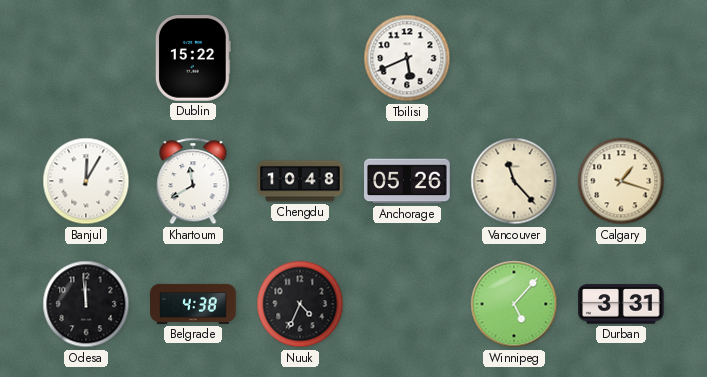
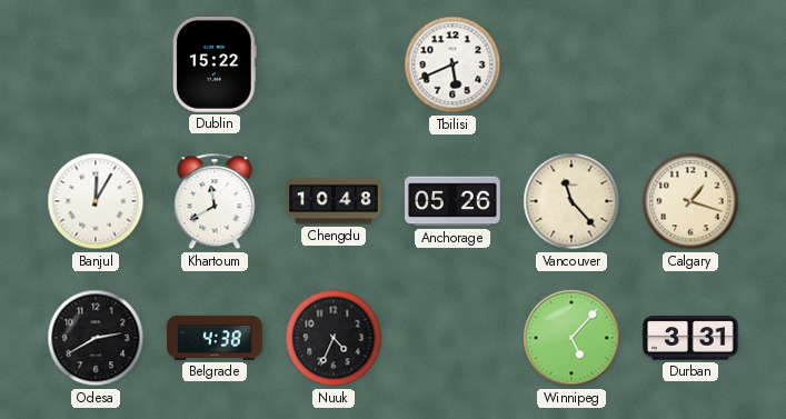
Odesa: 11:59 -> 2:40
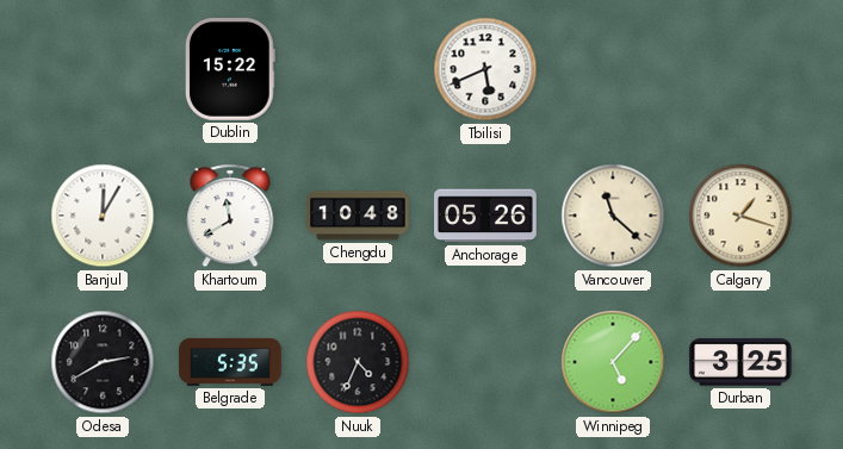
Vancouver: 11:23 -> 11:22
Belgrade: 4:38 -> 5:35
Durban: 3:31 -> 3:25
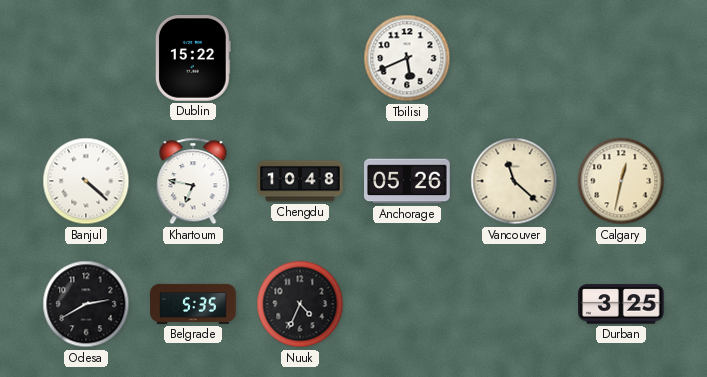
Banjul: 12:05 -> 4:22
Khartoum: 11:40 -> 6:47
Calgary: 1:18 -> 12:32
Winnipeg: 5:07 -> none
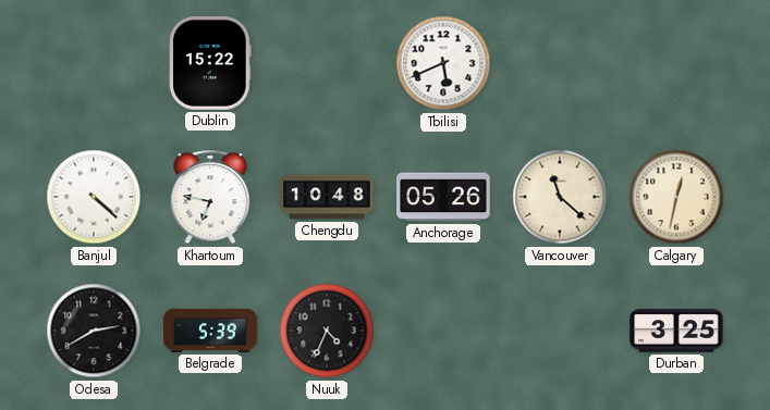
Belgrade: 5:35 -> 5:39
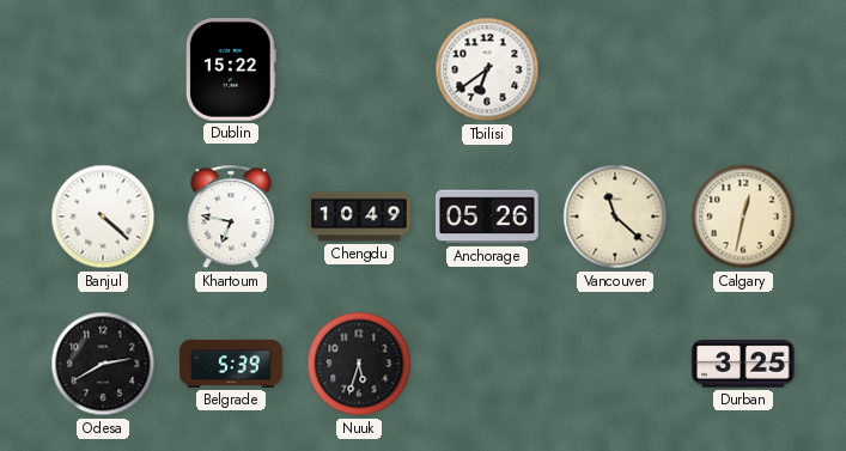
Tbilisi: 5:41 -> 6:39
Chengdu: 10:48 -> 10:49
Nuuk: 4:34 -> 5:33
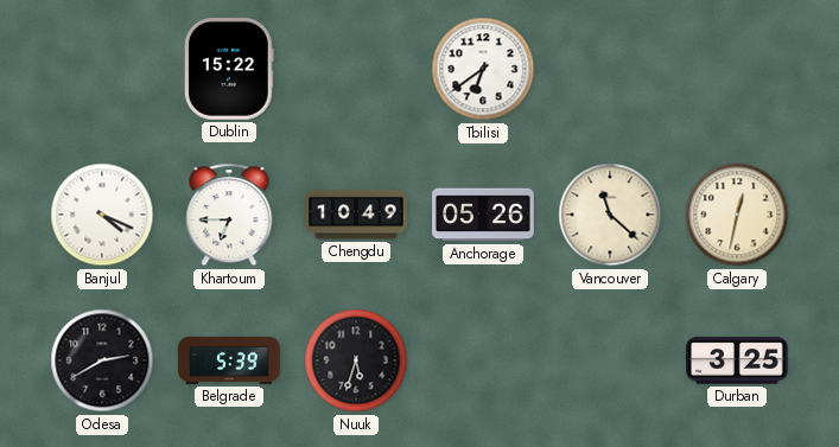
Banjul: 4:22 -> 4:19
Khartoum: 6:47 -> 6:45
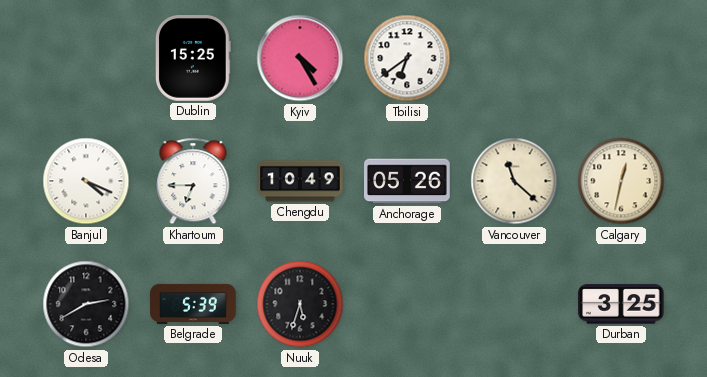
Dublin: 15:22 -> 15:25
Kyiv: none -> 4:25
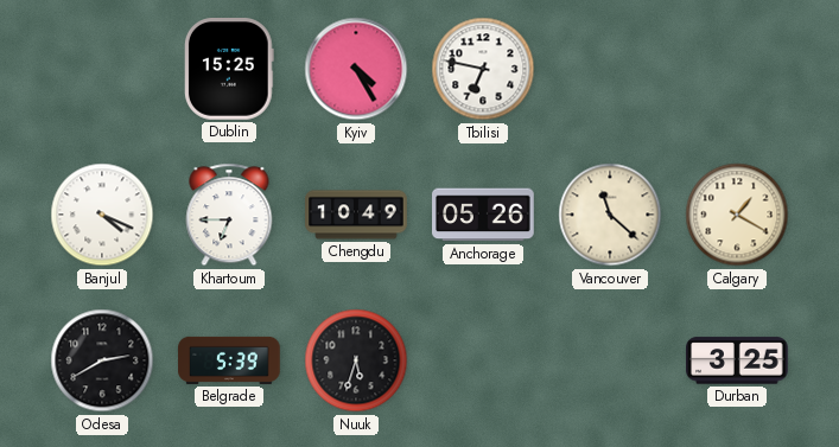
Tbilisi: 6:39 -> 6:47
Calgary: 12:32 -> 1:20
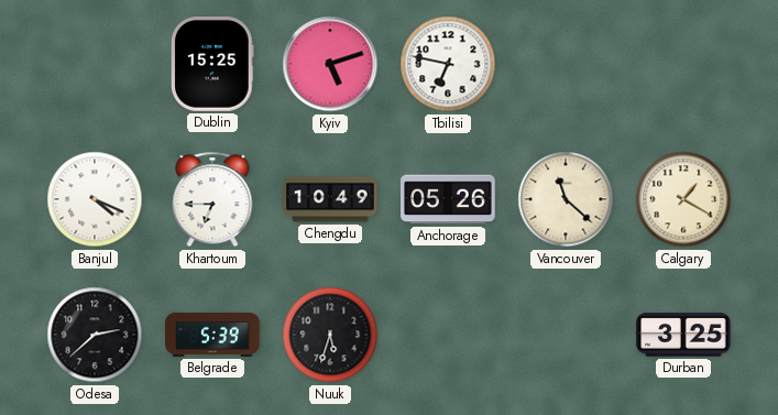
Kyiv: 4:25 -> 5:12
Odesa: 2:40 -> 2:38
